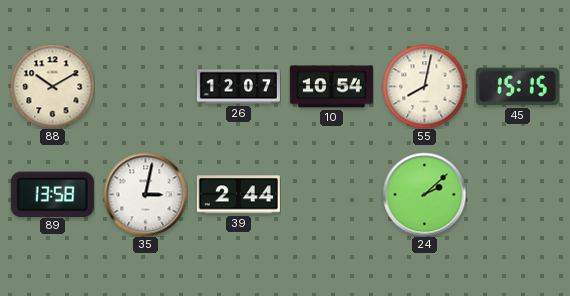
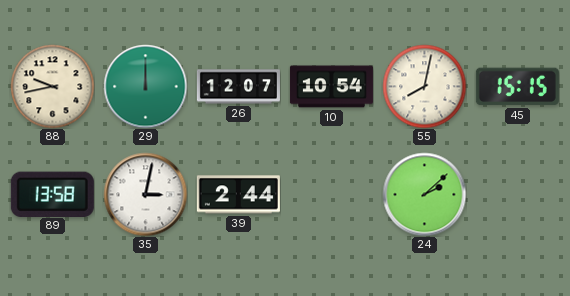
88: 10:10 -> 9:43
29: none -> 12:00
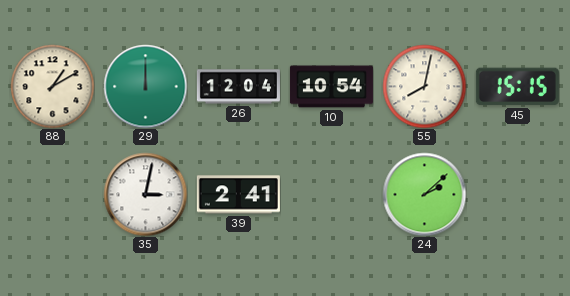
88: 9:43 -> 1:10
26: 12:07 -> 12:04
89: 13:58 -> none
39: 2:44 -> 2:41
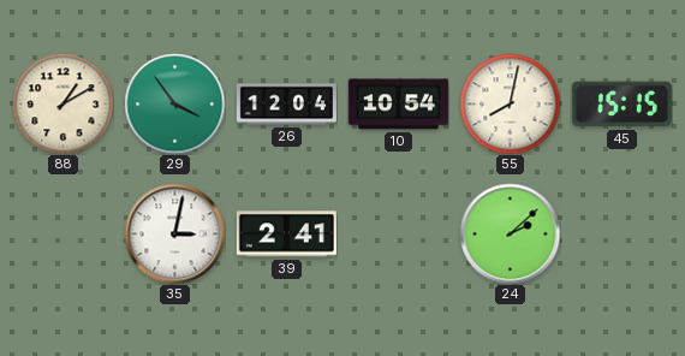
29: 12:00 -> 3:54
